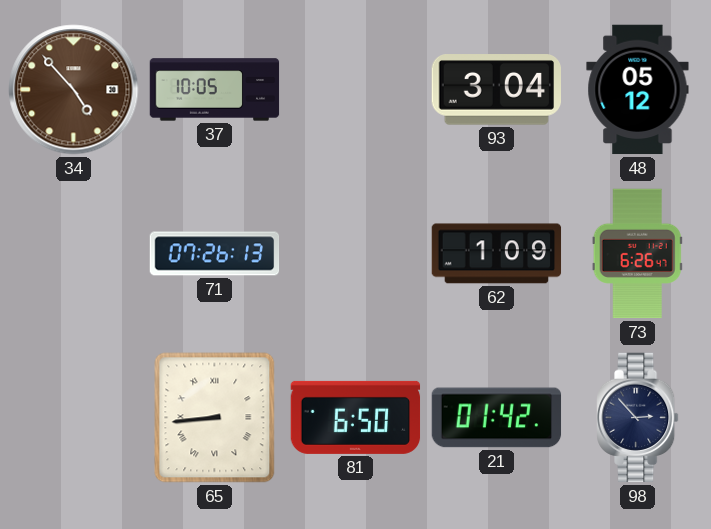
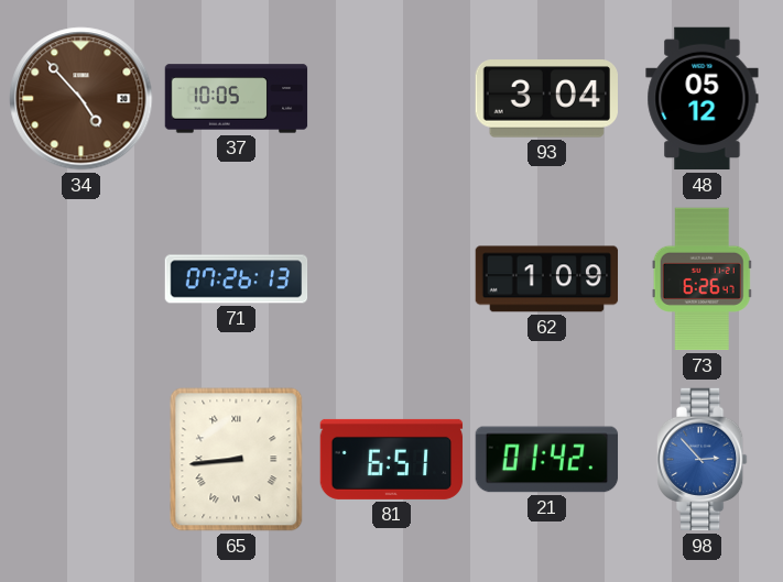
81: 6:50 -> 6:51
98 dial: navy -> blue
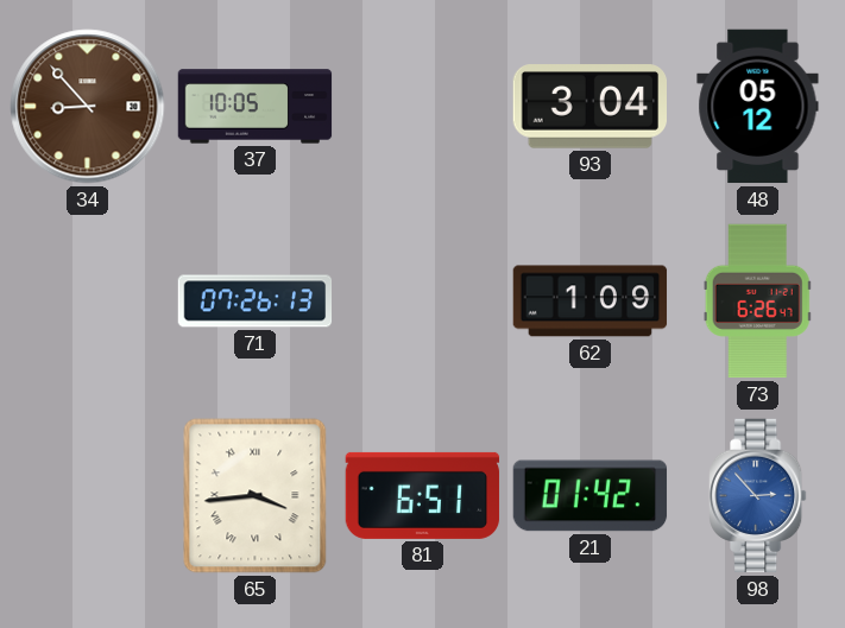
34: 4:53 -> 8:53
65: 8:44 -> 3:44
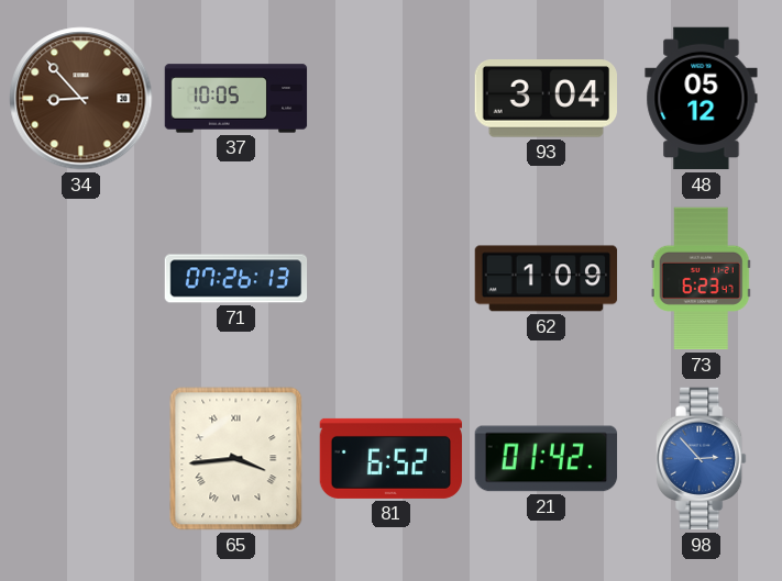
73: 6:26 -> 6:23
81: 6:51 -> 6:52
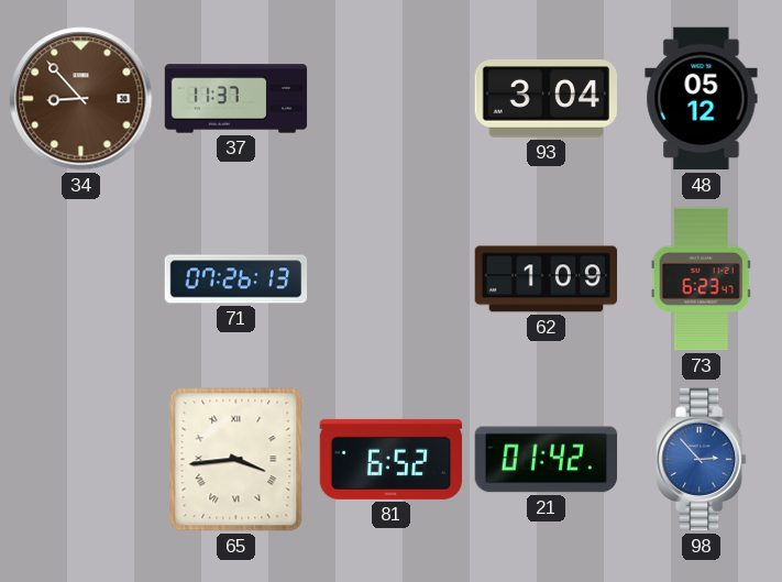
37: 10:05 -> 11:37
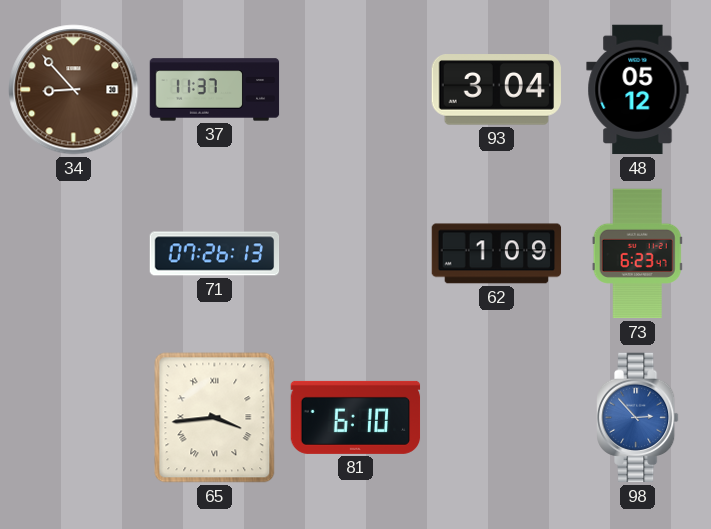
81: 6:52 -> 6:10
21: 01:42 -> none
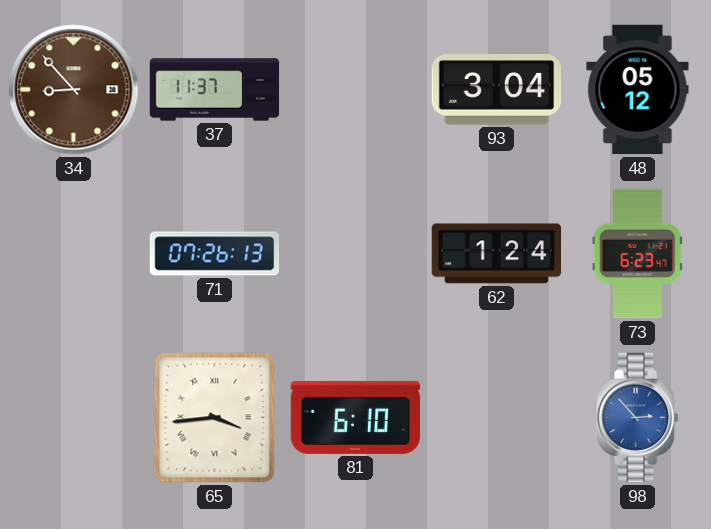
62: 1:09 -> 1:24
